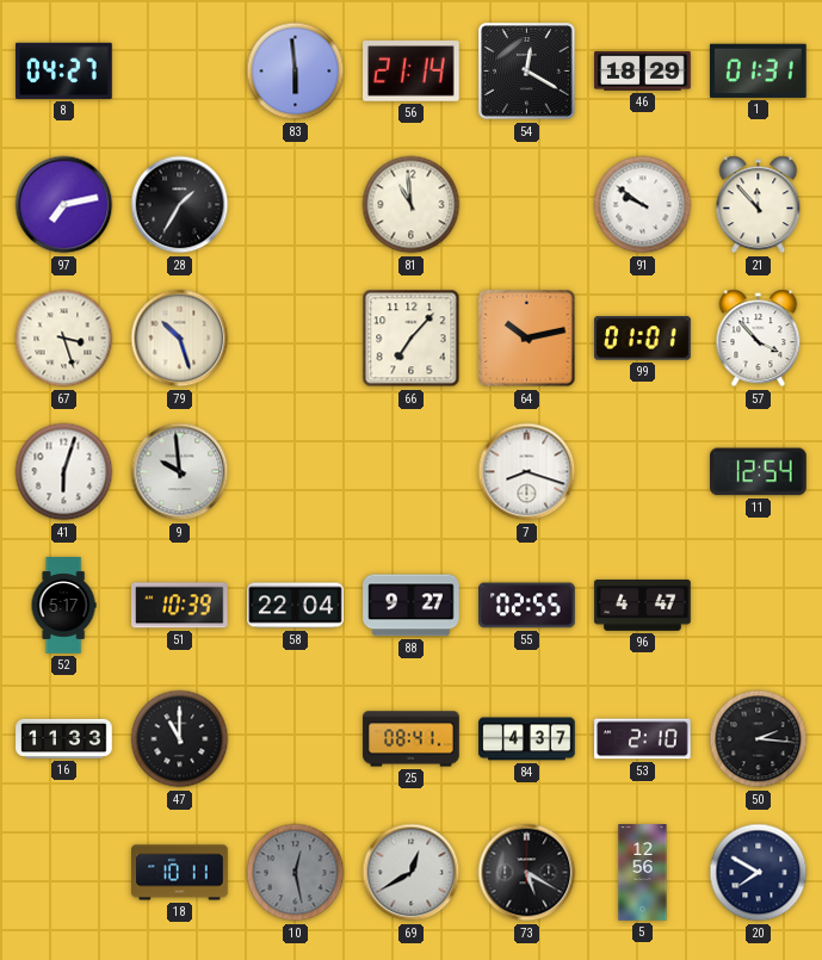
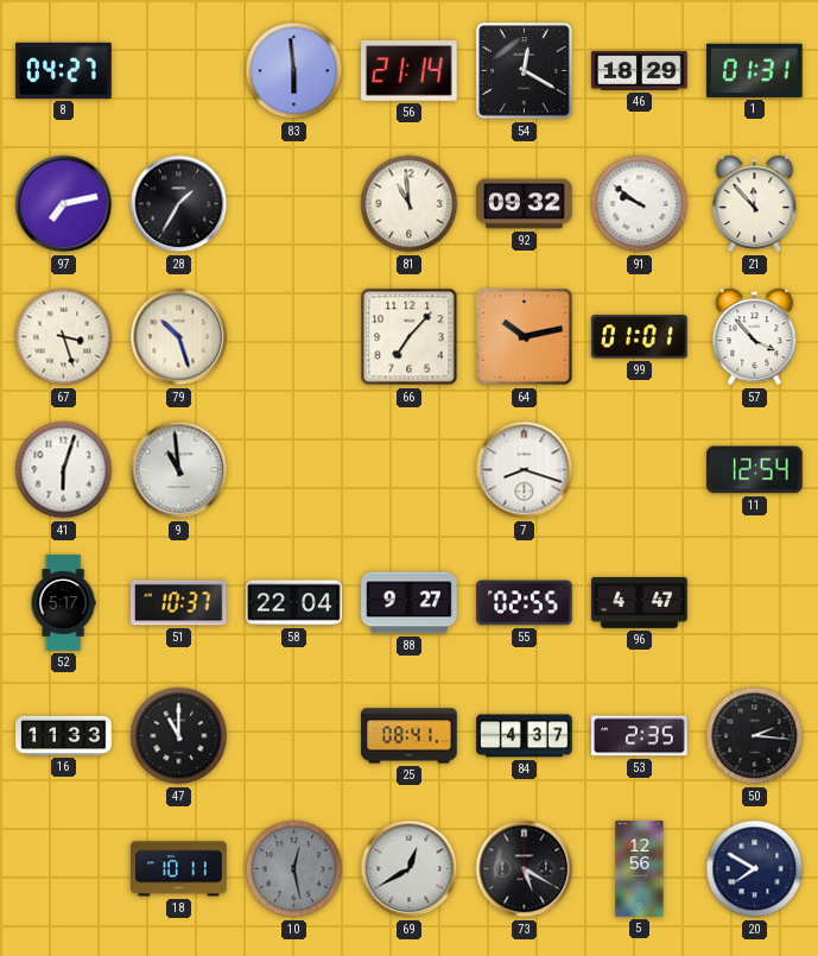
92: none -> 09:32
9: 9:59 -> 10:59
51: 10:39 -> 10:37
53: 2:10 -> 2:35
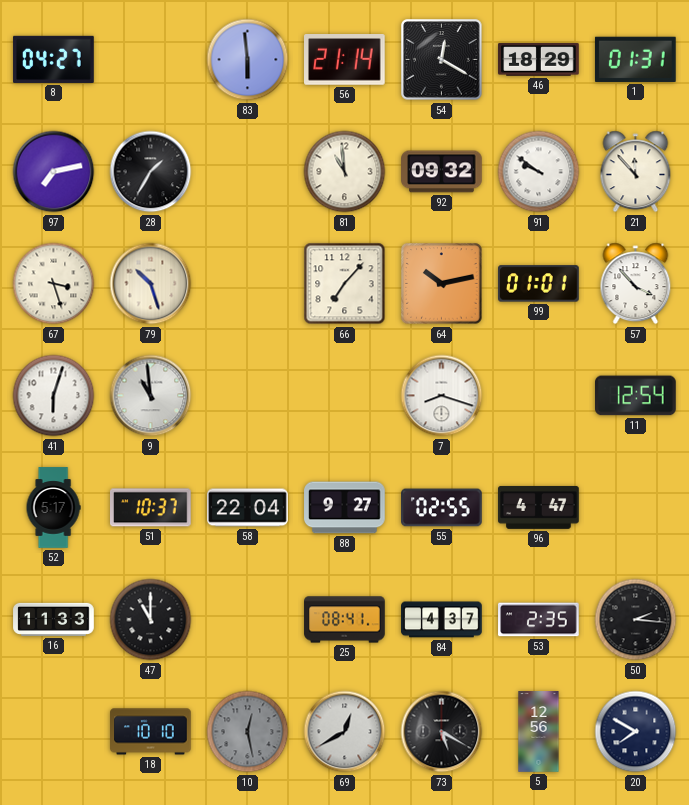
18: 10:11 -> 10:10
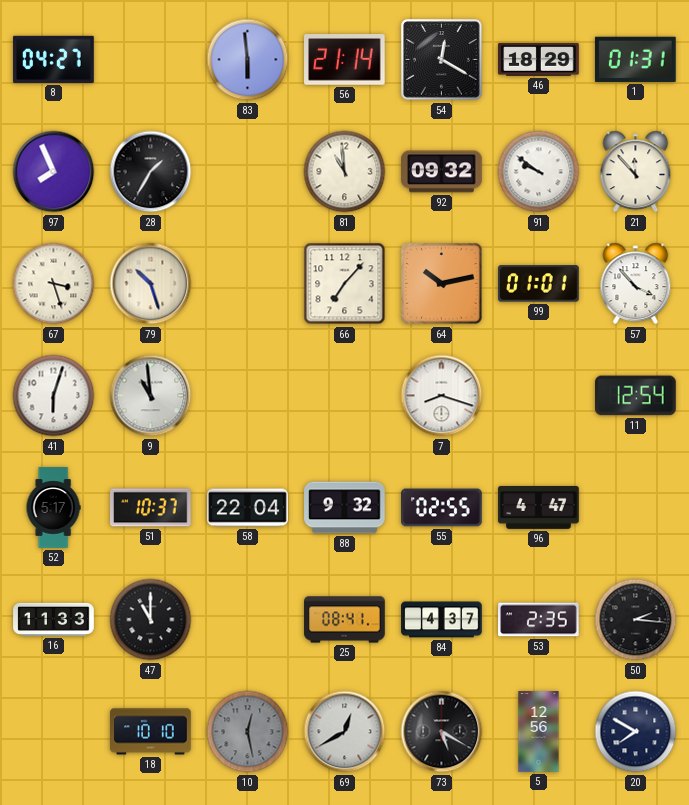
97: 7:13 -> 7:56
88: 9:27 -> 9:32
